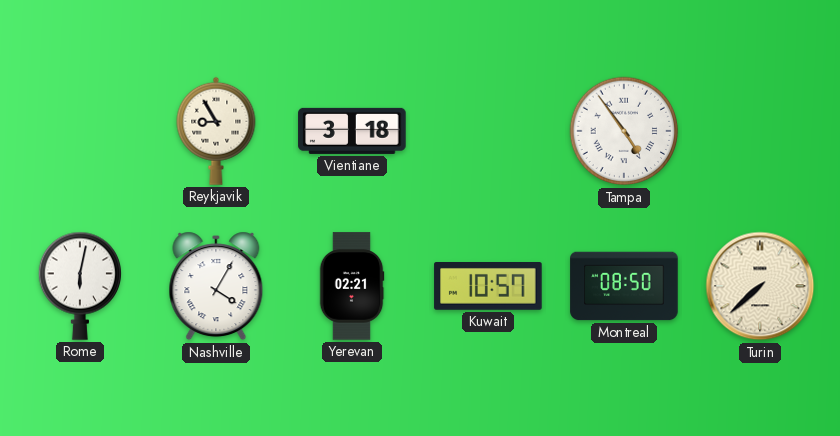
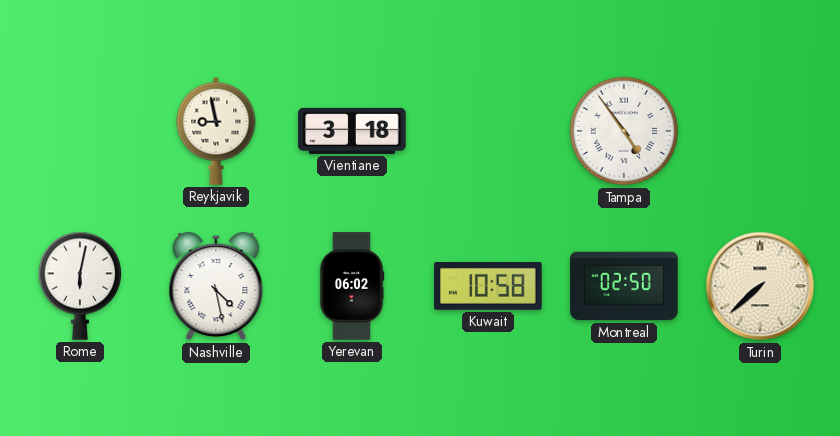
Reykjavik: 8:55 -> 8:58
Nashville: 4:05 -> 4:28
Yerevan: 02:21 -> 06:02
Kuwait: 10:57 -> 10:58
Montreal: 08:50 -> 02:50
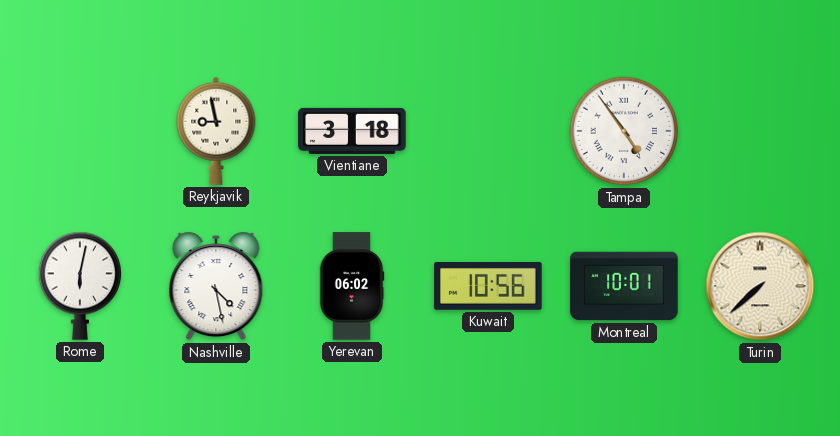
Kuwait: 10:58 -> 10:56
Montreal: 02:50 -> 10:01
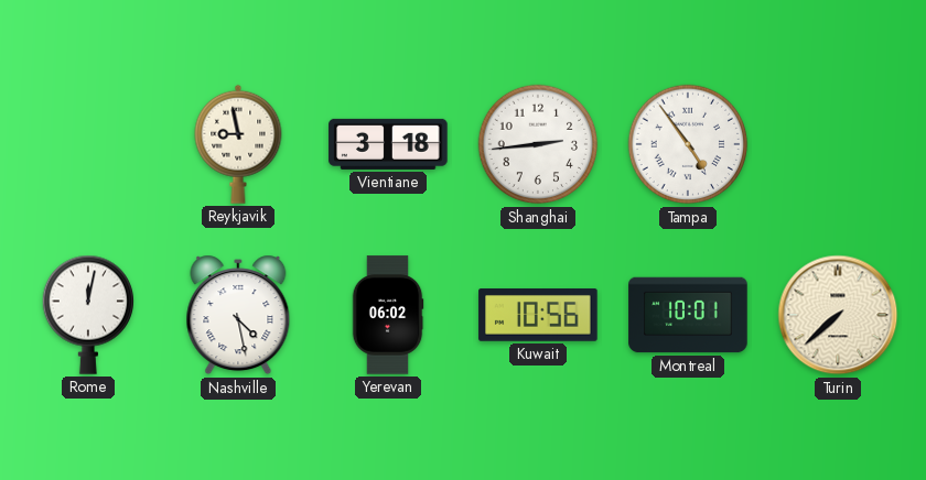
Shanghai: none -> 2:44
Rome: 6:02 -> 12:02
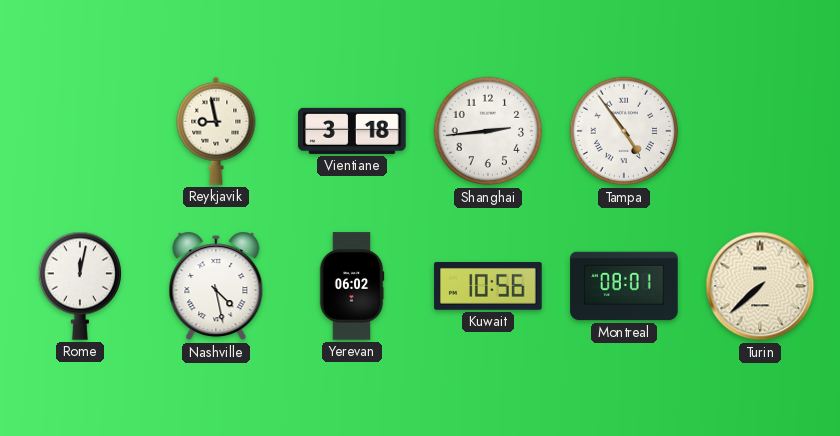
Montreal: 10:01 -> 08:01
